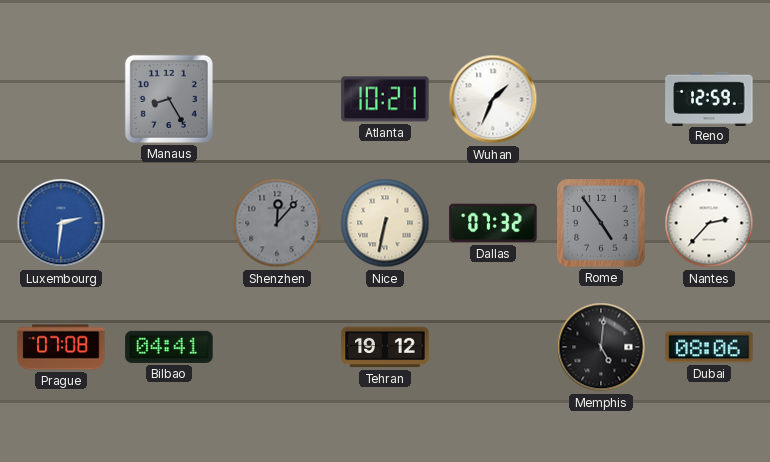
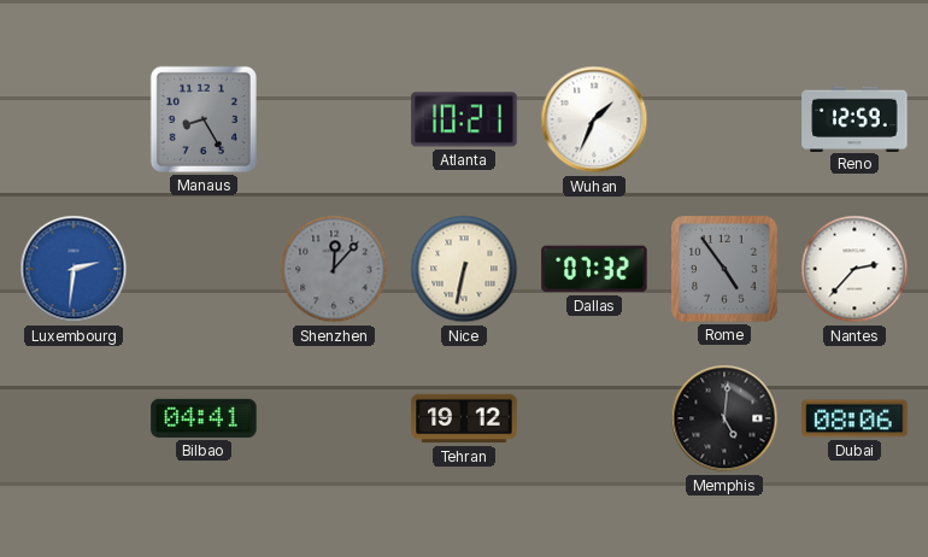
Prague: 07:08 -> none
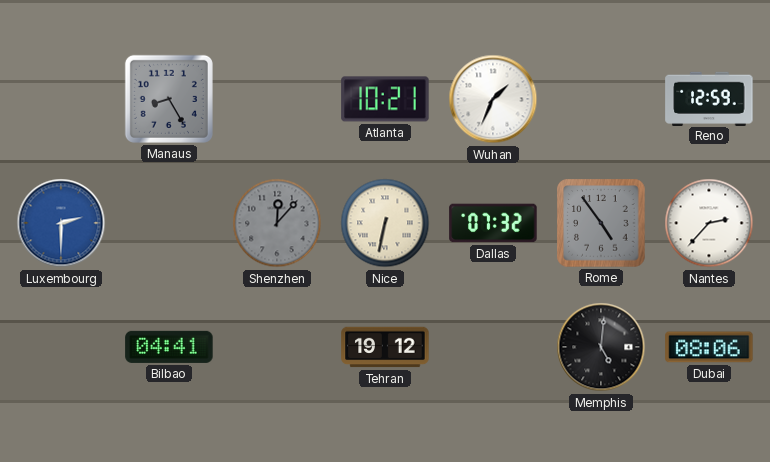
Luxembourg: 2:31 -> 2:30
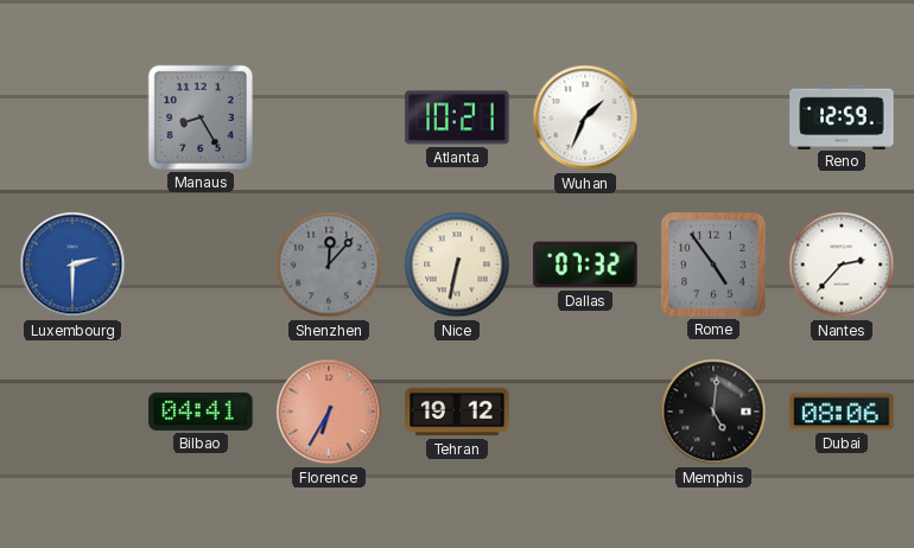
Florence: none -> 6:35
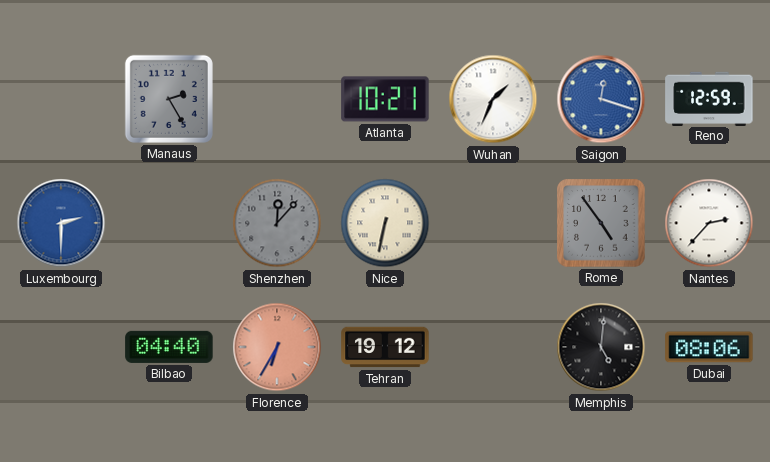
Manaus: 8:25 -> 2:25
Saigon: none -> 12:18
Dallas: 07:32 -> none
Bilbao: 04:41 -> 04:40
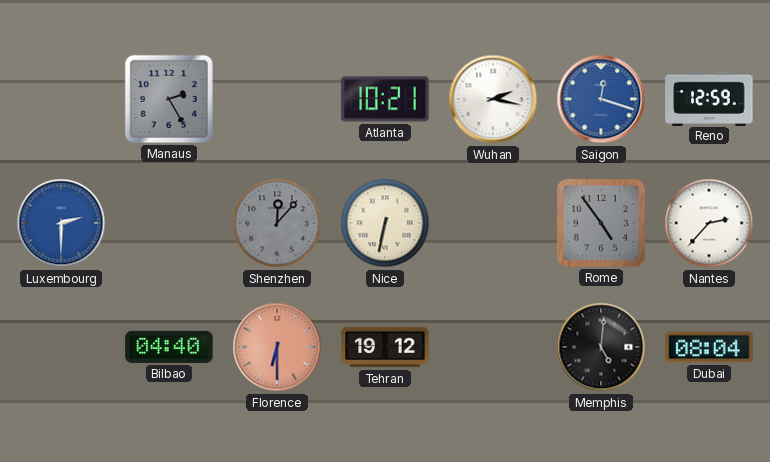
Wuhan: 1:34 -> 2:17
Florence: 6:35 -> 6:30
Dubai: 08:06 -> 08:04
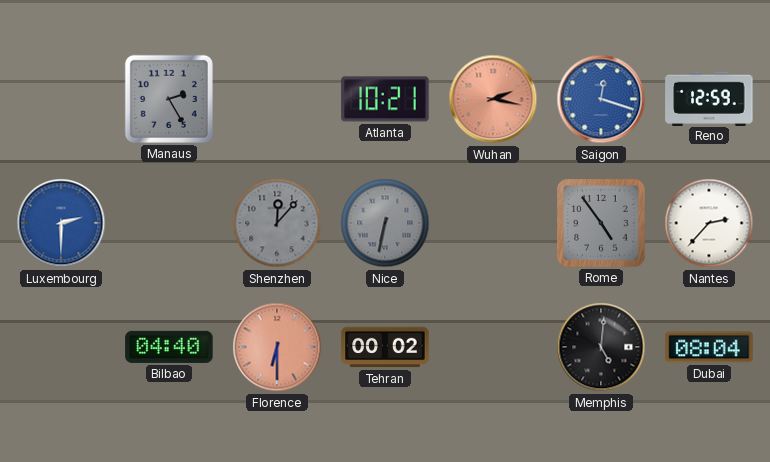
Wuhan dial: white -> salmon
Nice dial: cream -> grey
Tehran: 19:12 -> 00:02
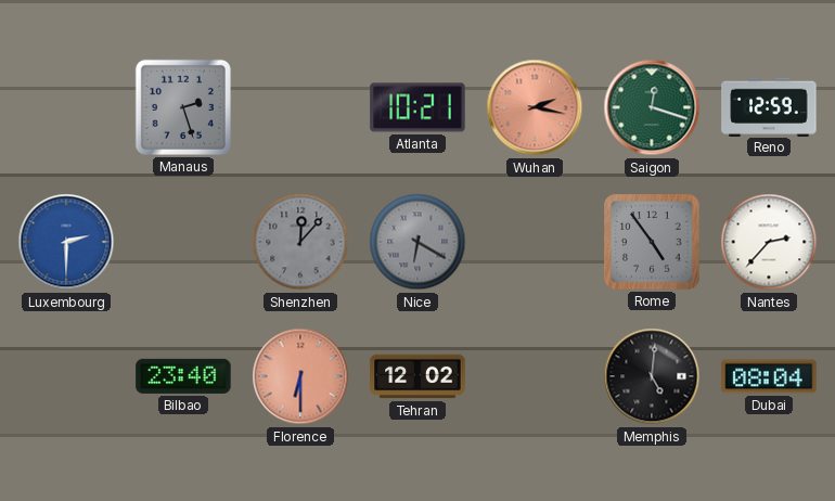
Manaus: 2:25 -> 2:27
Saigon dial: blue -> green
Nice: 6:32 -> 6:20
Bilbao: 04:40 -> 23:40
Tehran: 00:02 -> 12:02
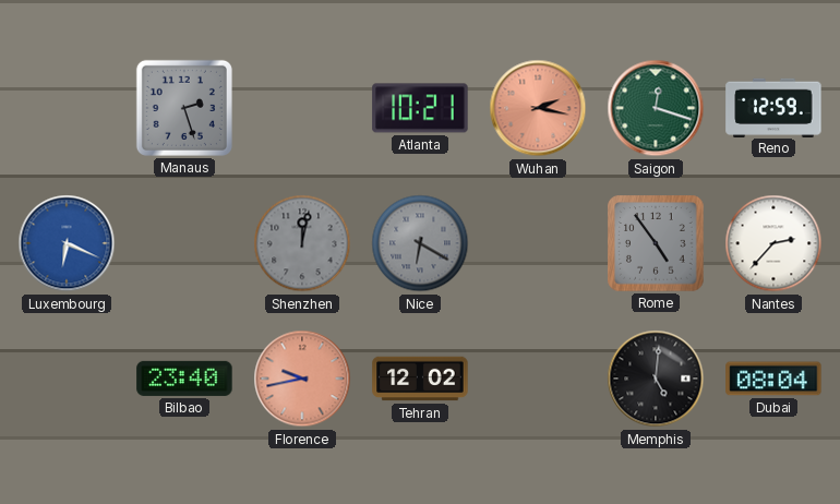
Luxembourg: 2:30 -> 6:19
Shenzhen: 12:07 -> 12:02
Florence: 6:30 -> 9:43
